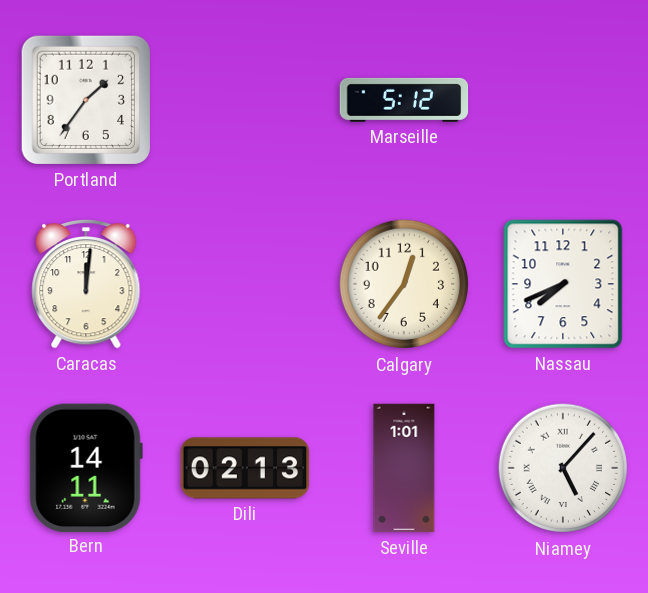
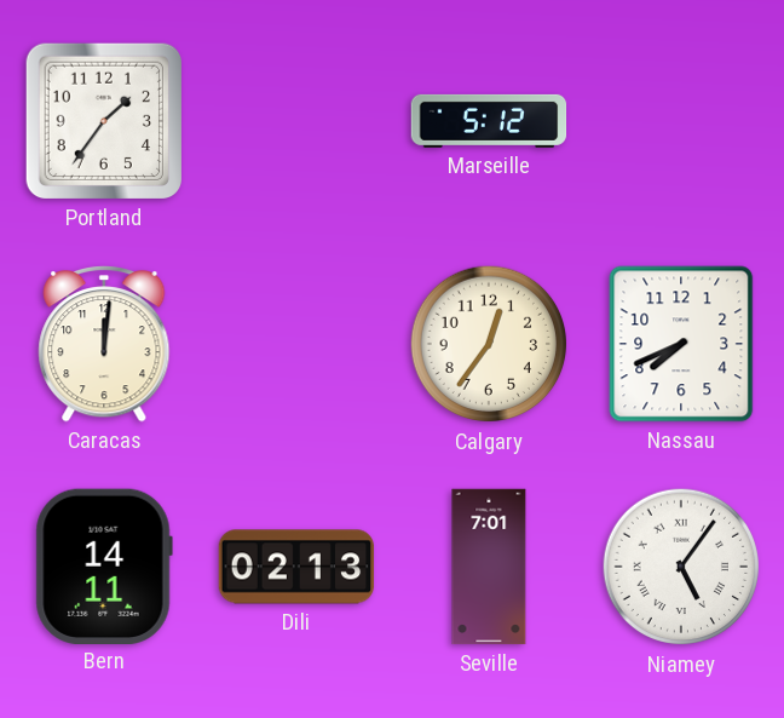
Seville: 1:01 -> 7:01
Niamey: 5:07 -> 5:06
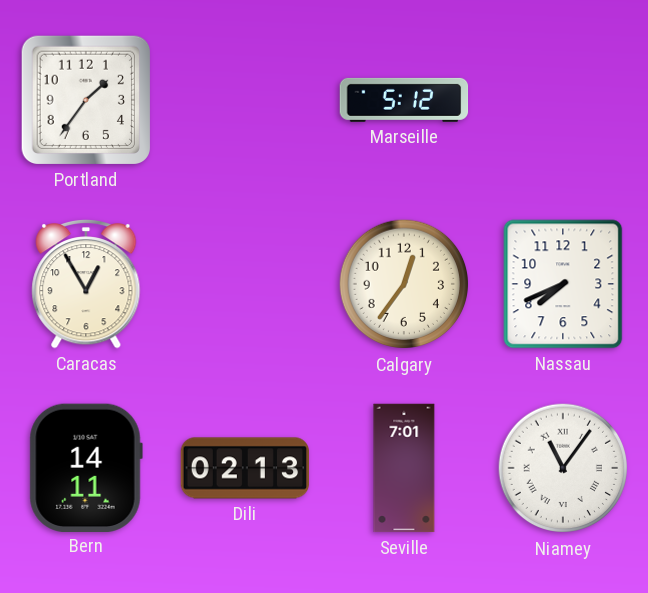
Caracas: 12:01 -> 12:55
Niamey: 5:06 -> 11:06
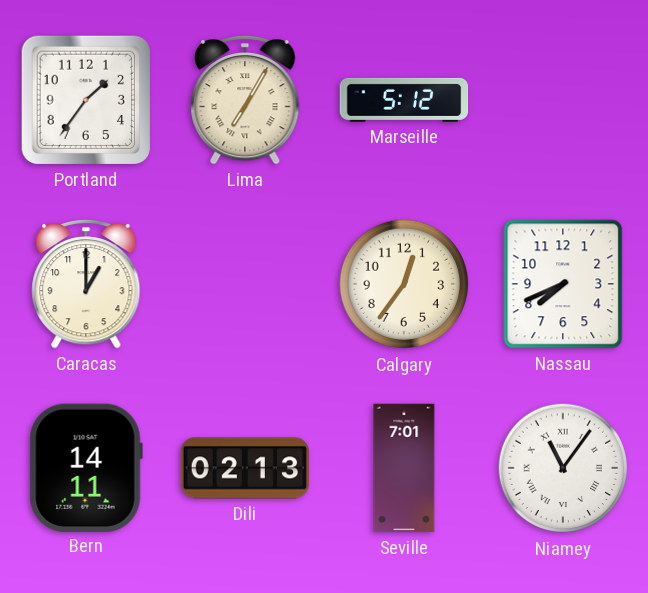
Lima: none -> 7:05
Caracas: 12:55 -> 1:00
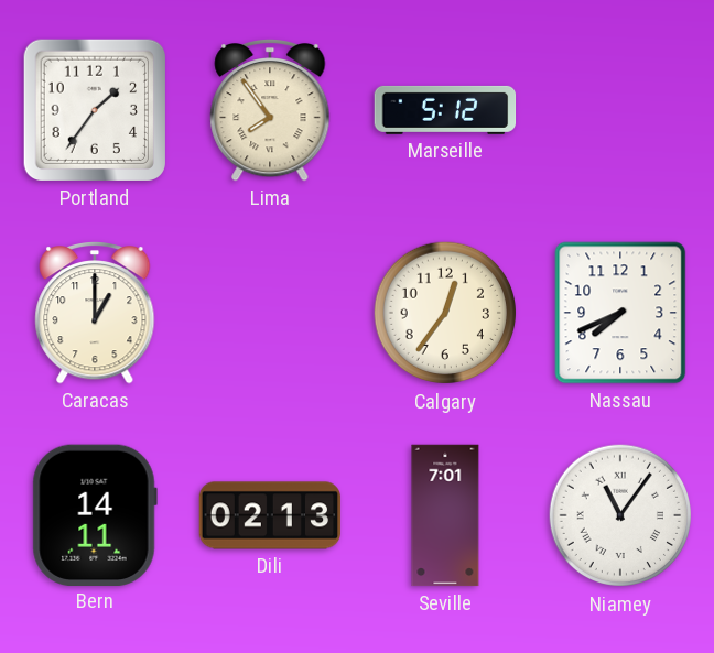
Lima: 7:05 -> 7:54
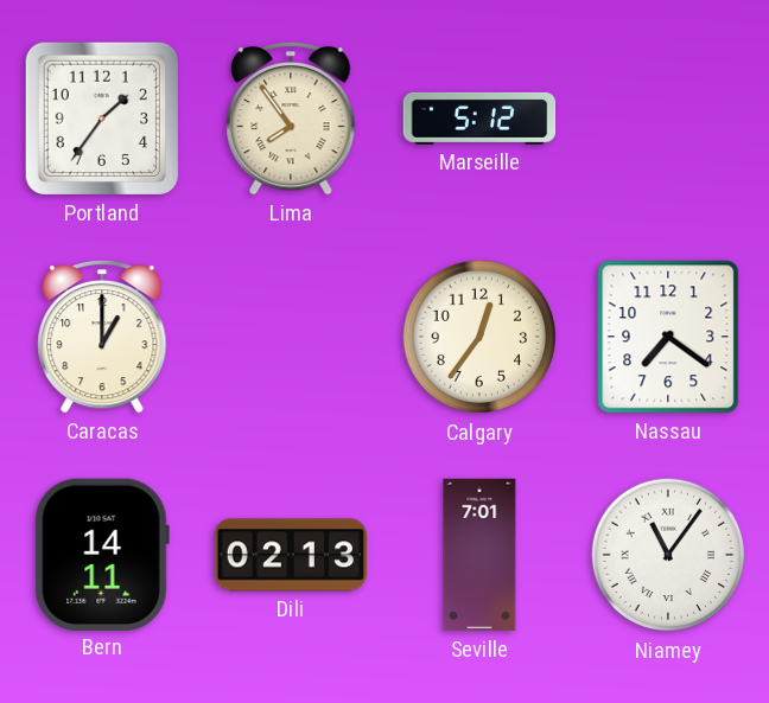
Nassau: 7:41 -> 7:21
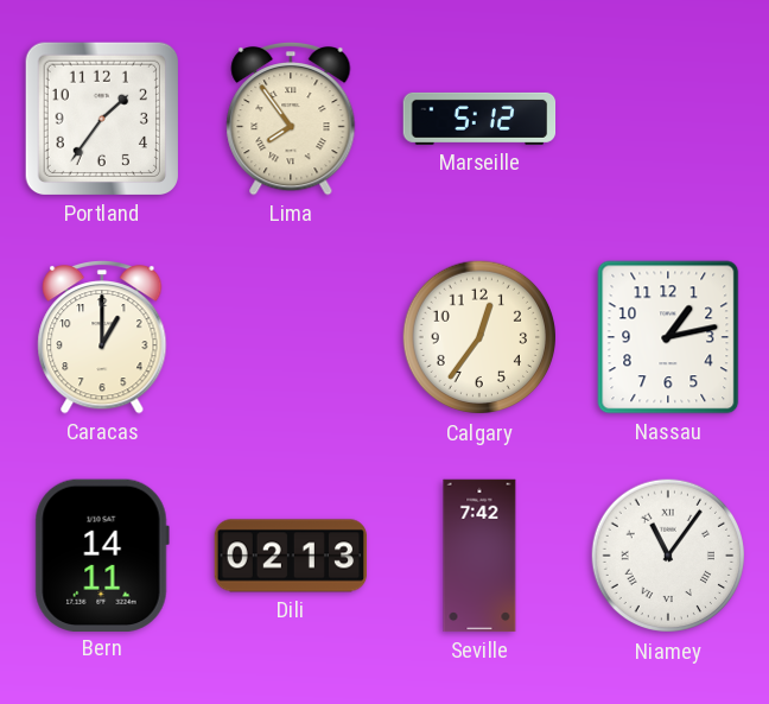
Nassau: 7:21 -> 1:13
Seville: 7:01 -> 7:42
